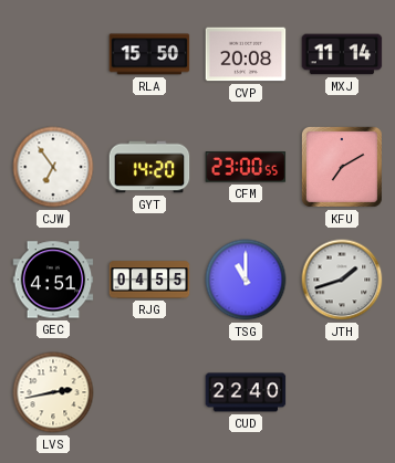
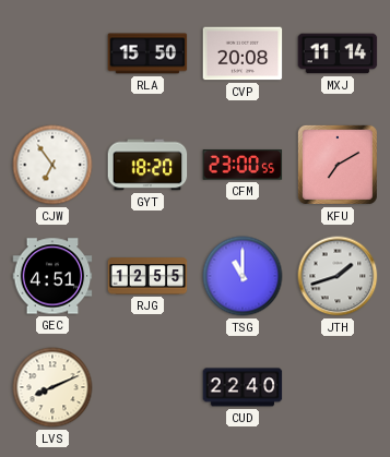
GYT: 14:20 -> 18:20
RJG: 04:55 -> 12:55
LVS: 2:43 -> 8:11
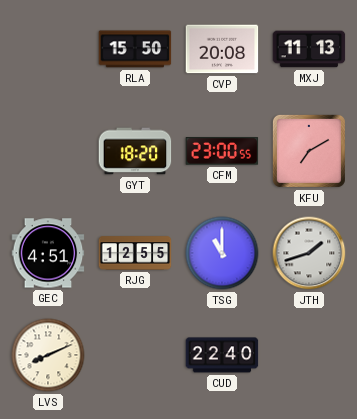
MXJ: 11:14 -> 11:13
CJW: 6:54 -> none
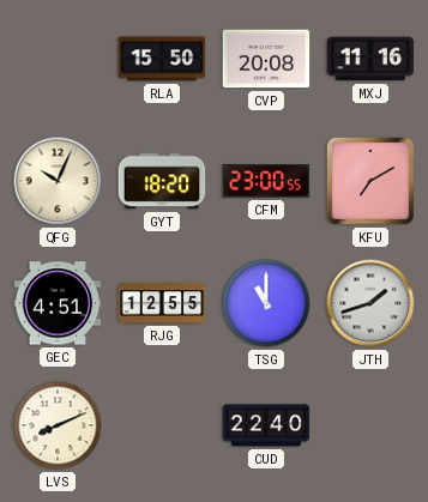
MXJ: 11:13 -> 11:16
QFG: none -> 10:04
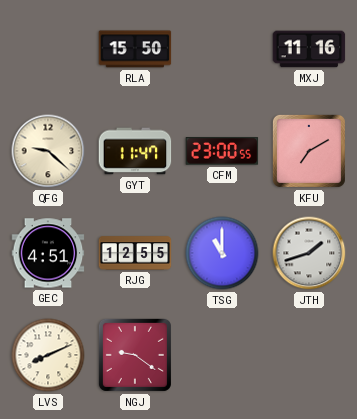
CVP: 20:08 -> none
QFG: 10:04 -> 9:22
GYT: 18:20 -> 11:47
NGJ: none -> 9:21
CUD: 22:40 -> none
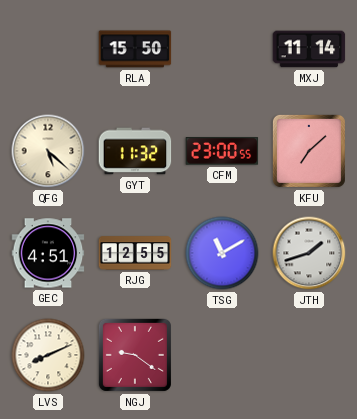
MXJ: 11:16 -> 11:14
QFG: 9:22 -> 5:22
GYT: 11:47 -> 11:32
KFU: 7:10 -> 7:08
TSG: 11:00 -> 11:10
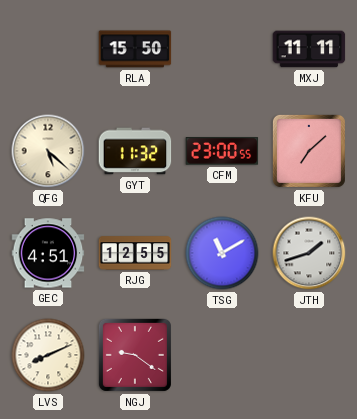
MXJ: 11:14 -> 11:11
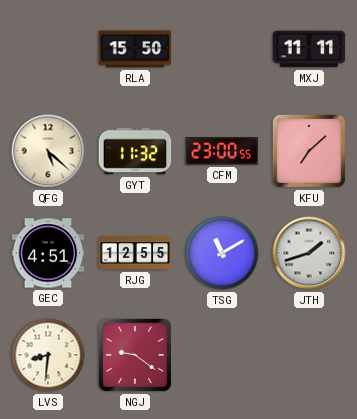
LVS: 8:11 -> 8:31
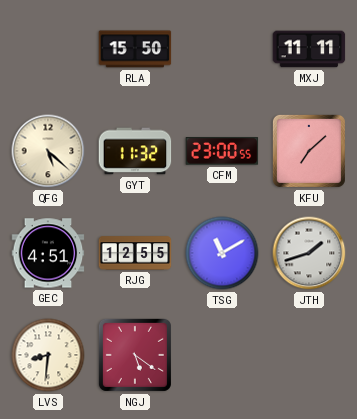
NGJ: 9:21 -> 5:21
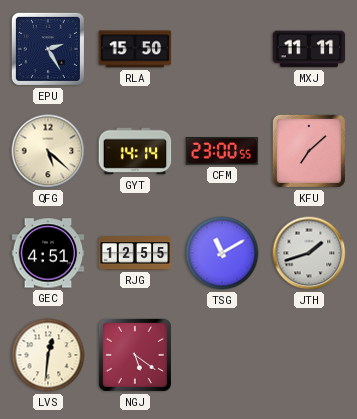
EPU: none -> 2:25
GYT: 11:32 -> 14:14
LVS: 8:31 -> 12:31
